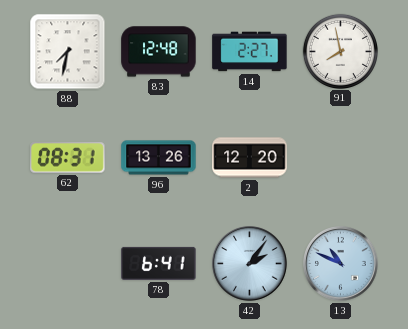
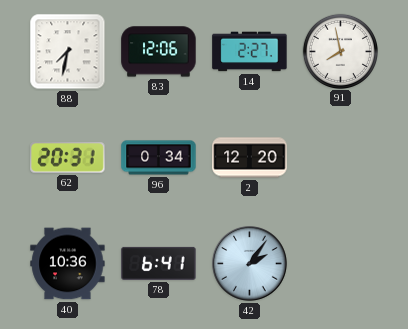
83: 12:48 -> 12:06
62: 08:31 -> 20:31
96: 13:26 -> 0:34
40: none -> 10:36
13: 10:49 -> none
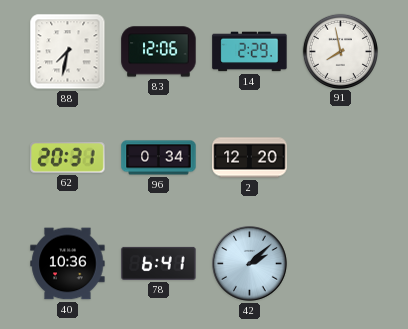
14: 2:27 -> 2:29
42: 2:06 -> 2:08
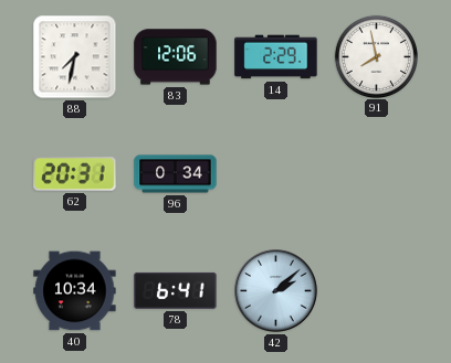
2: 12:20 -> none
40: 10:36 -> 10:34
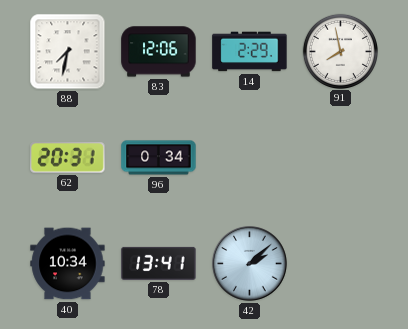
78: 6:41 -> 13:41
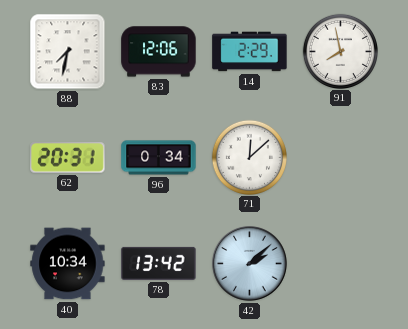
71: none -> 12:08
78: 13:41 -> 13:42
